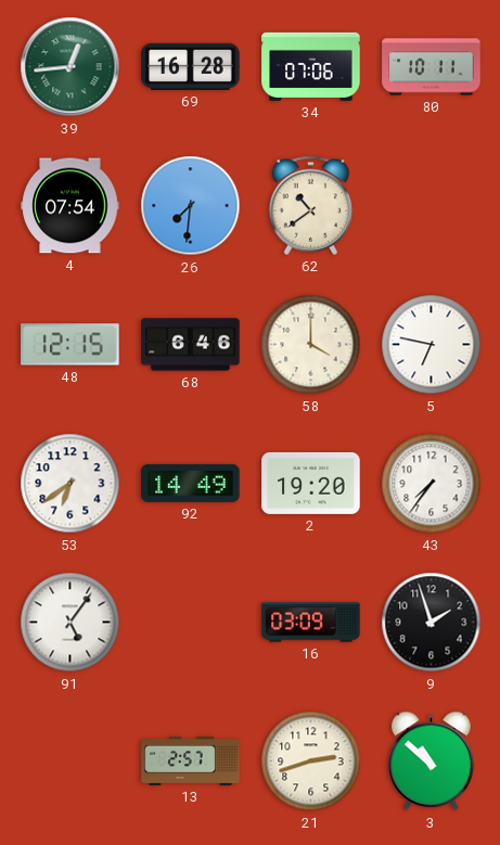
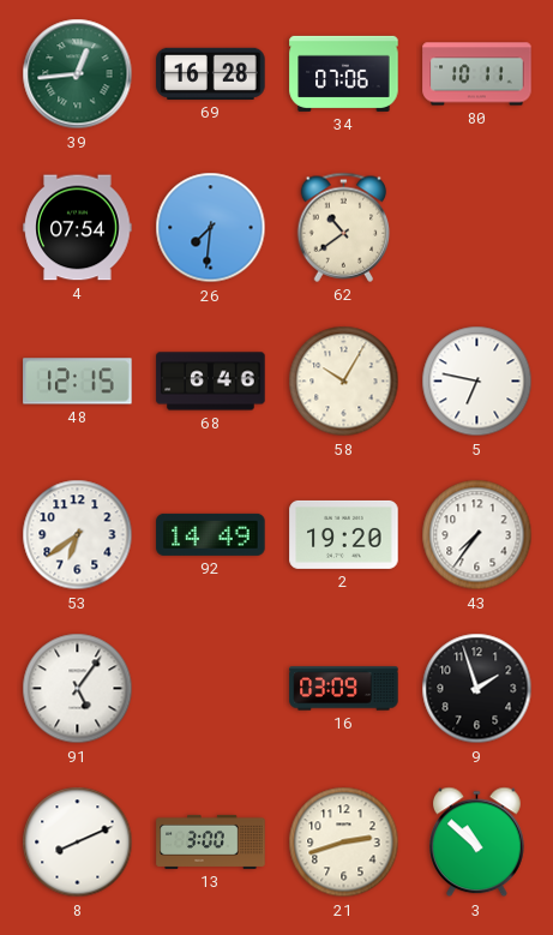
58: 4:00 -> 10:05
8: none -> 8:11
13: 2:57 -> 3:00
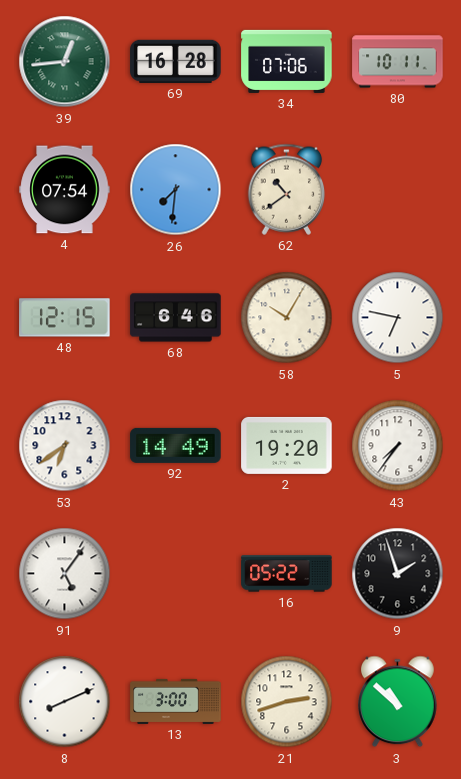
16: 03:09 -> 05:22
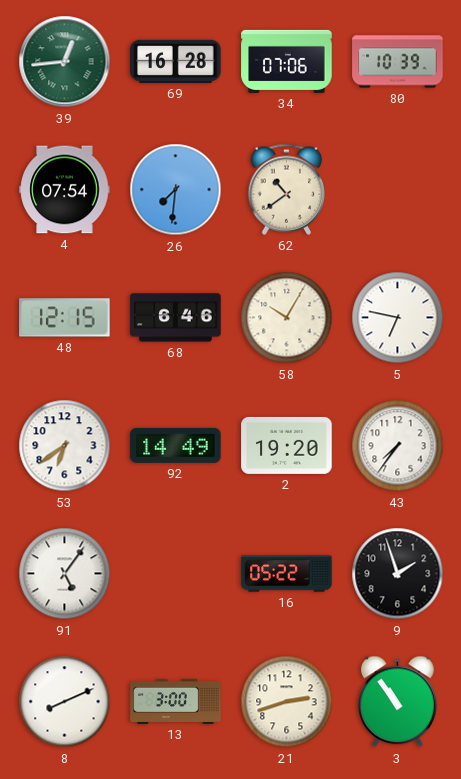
80: 10:11 -> 10:39
3: 10:52 -> 10:54
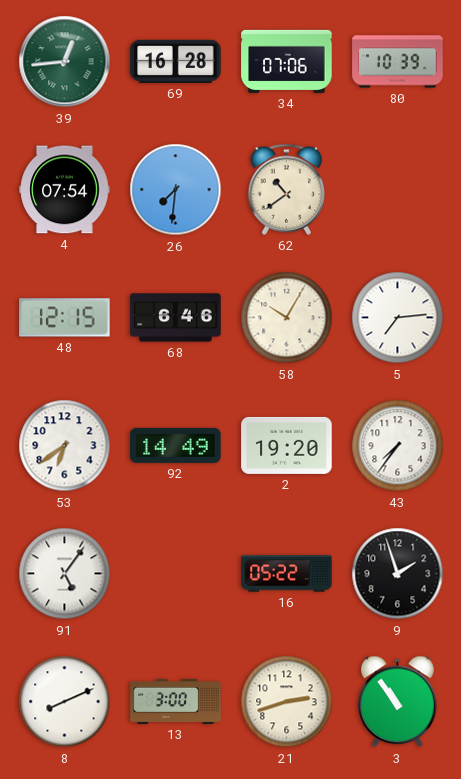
5: 6:47 -> 7:14
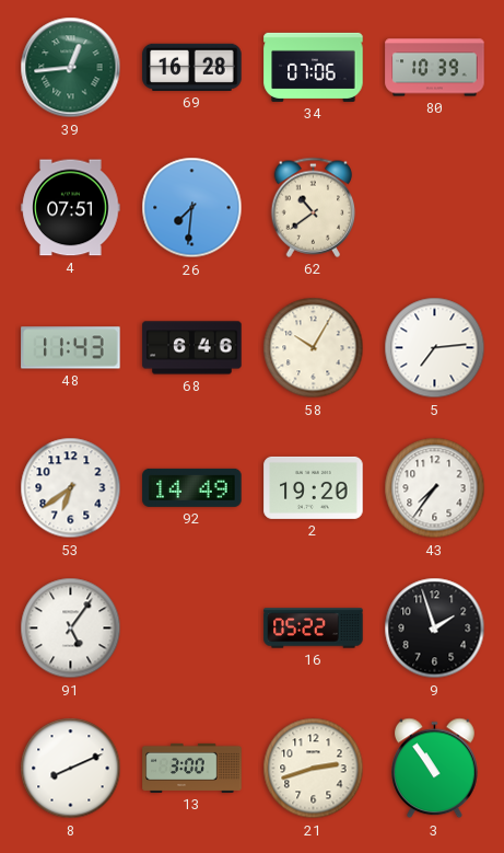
4: 07:54 -> 07:51
48: 12:15 -> 11:43
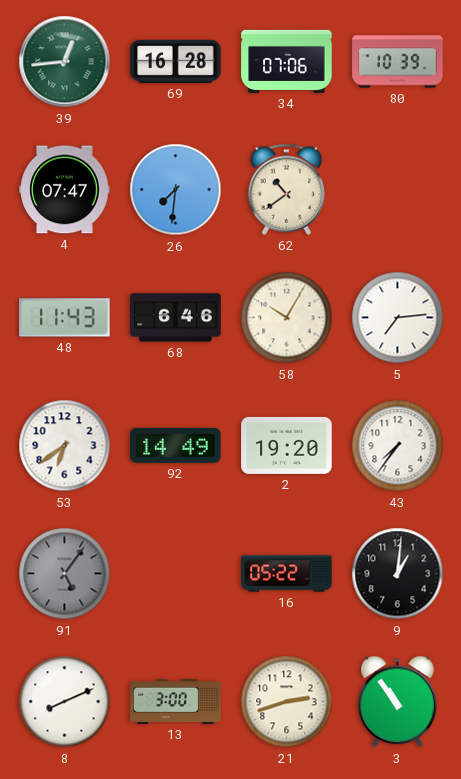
4: 07:51 -> 07:47
91 dial: white -> grey
9: 1:57 -> 1:01
